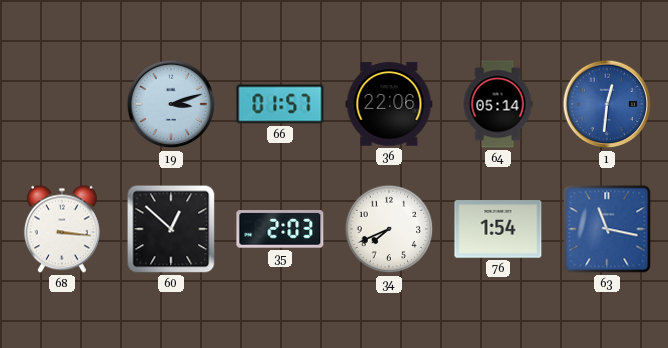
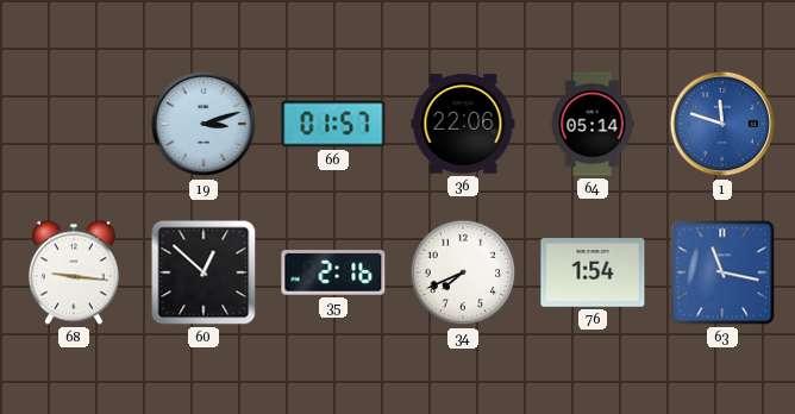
1: 12:31 -> 11:48
68: 3:16 -> 9:16
35: 2:03 -> 2:16
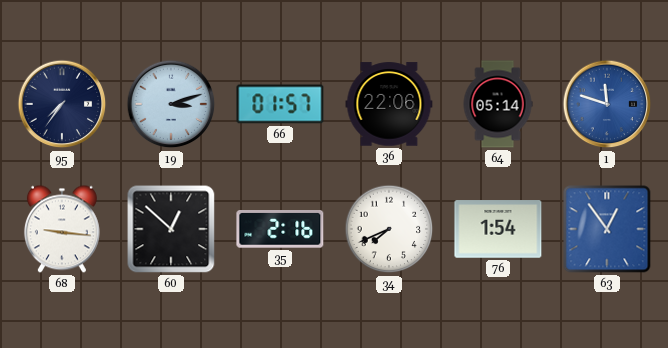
95: none -> 7:36
63: 11:17 -> 12:54
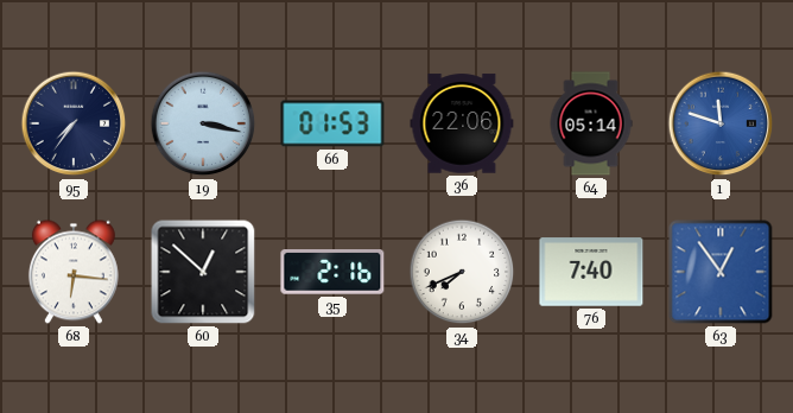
19: 3:12 -> 3:17
66: 01:57 -> 01:53
68: 9:16 -> 6:16
76: 1:54 -> 7:40
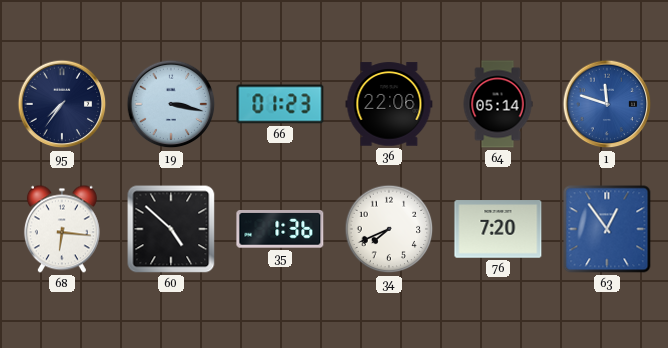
66: 01:53 -> 01:23
60: 12:52 -> 4:52
35: 2:16 -> 1:36
76: 7:40 -> 7:20
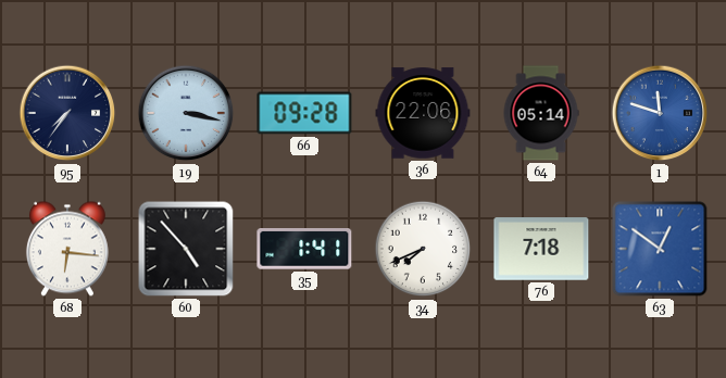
66: 01:23 -> 09:28
60: 4:52 -> 4:53
35: 1:36 -> 1:41
76: 7:20 -> 7:18
63: 12:54 -> 12:51
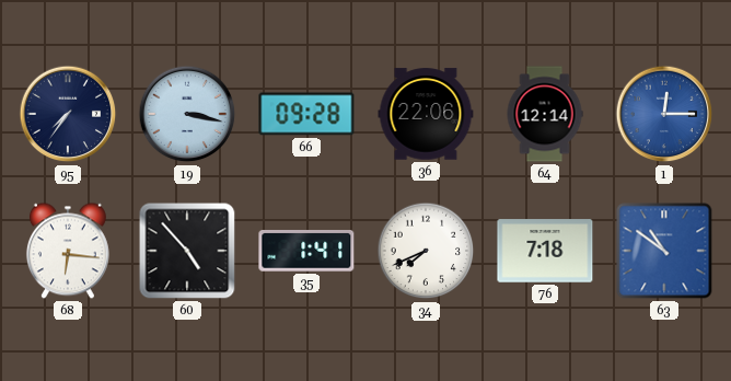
64: 05:14 -> 12:14
1: 11:48 -> 12:15
63: 12:51 -> 10:51
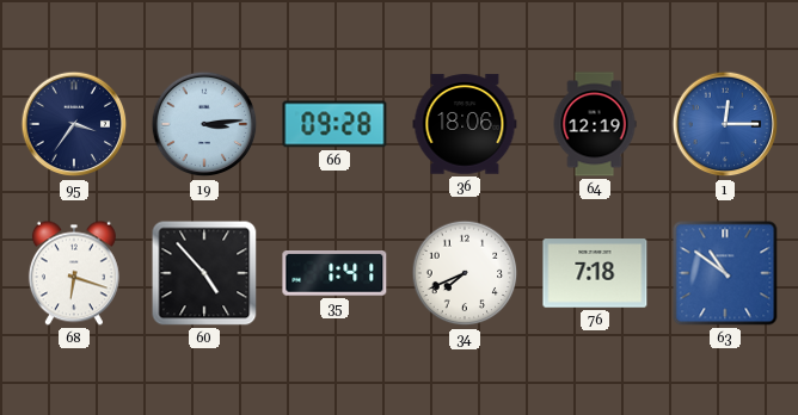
95: 7:36 -> 3:36
19: 3:17 -> 3:14
36: 22:06 -> 18:06
64: 12:14 -> 12:19
68: 6:16 -> 6:18
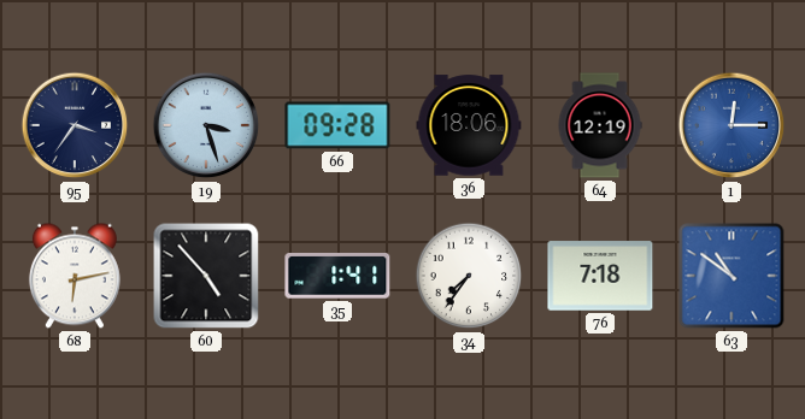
19: 3:14 -> 3:27
68: 6:18 -> 6:13
34: 7:41 -> 7:36
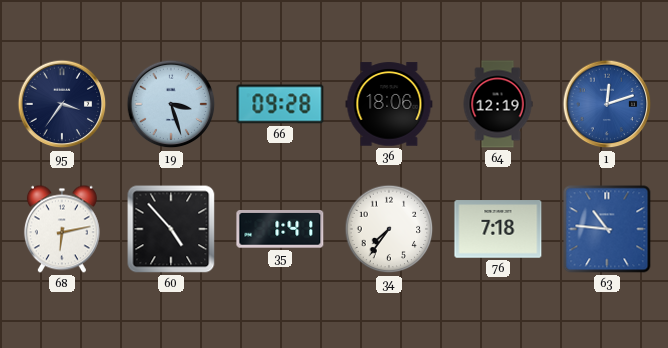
1: 12:15 -> 12:12
63: 10:51 -> 10:46
